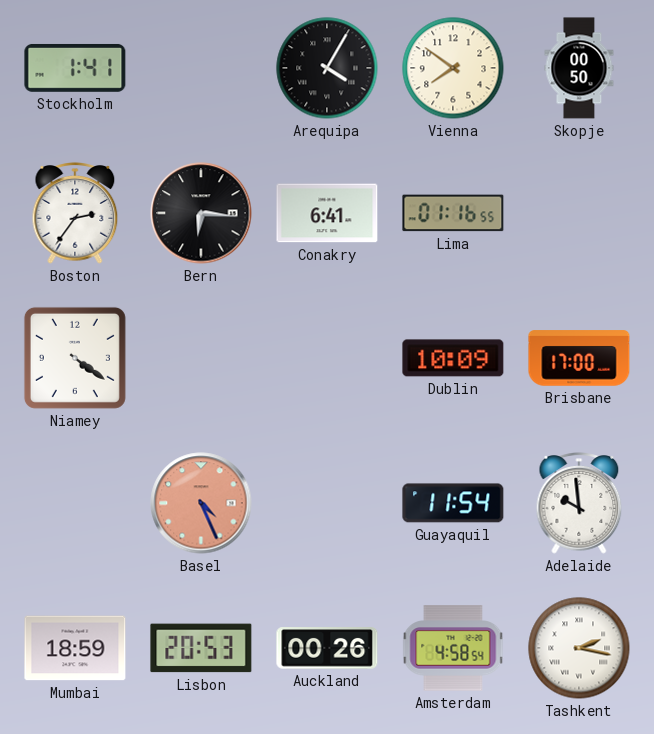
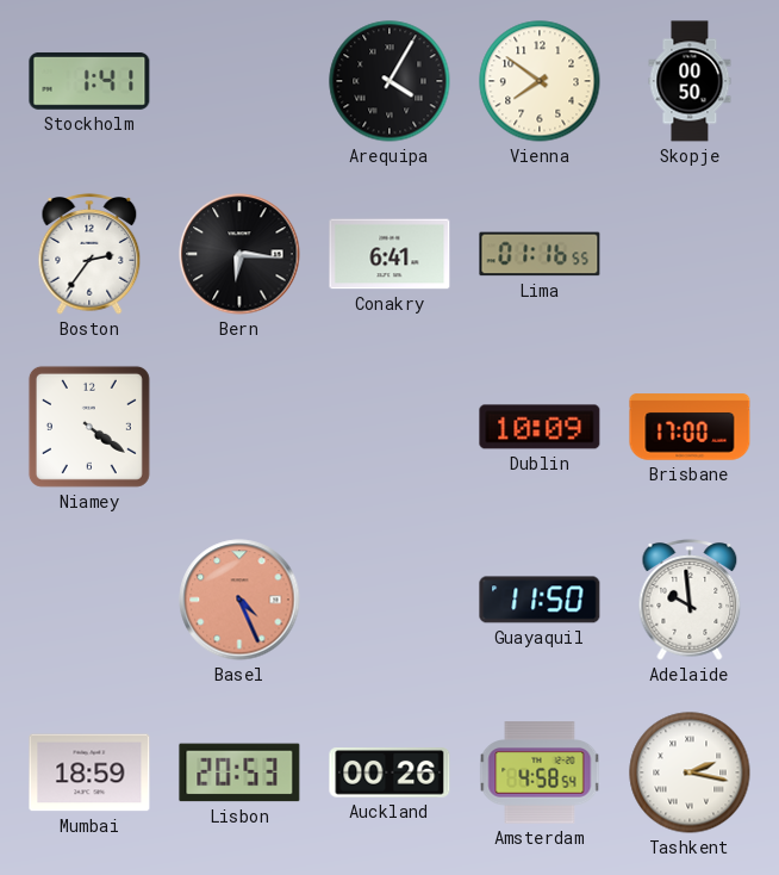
Guayaquil: 11:54 -> 11:50
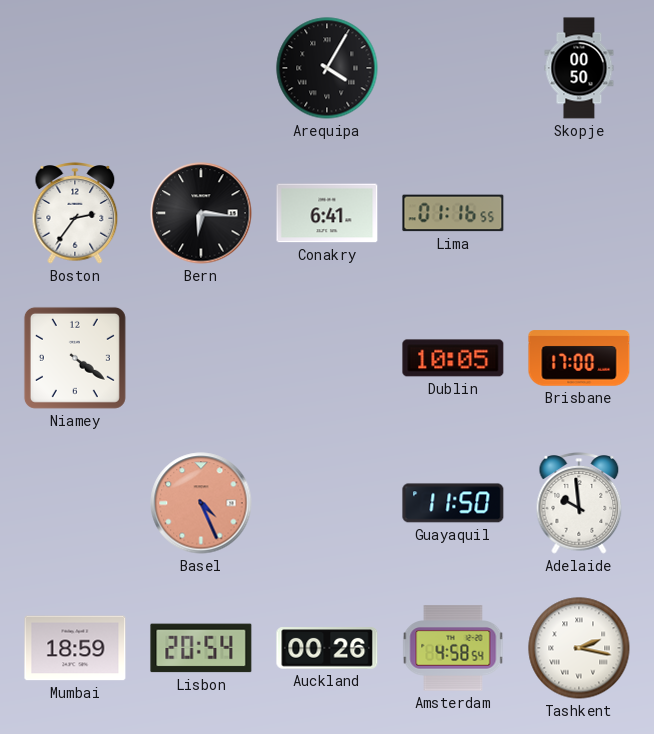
Stockholm: 1:41 -> none
Vienna: 7:51 -> none
Dublin: 10:09 -> 10:05
Lisbon: 20:53 -> 20:54
